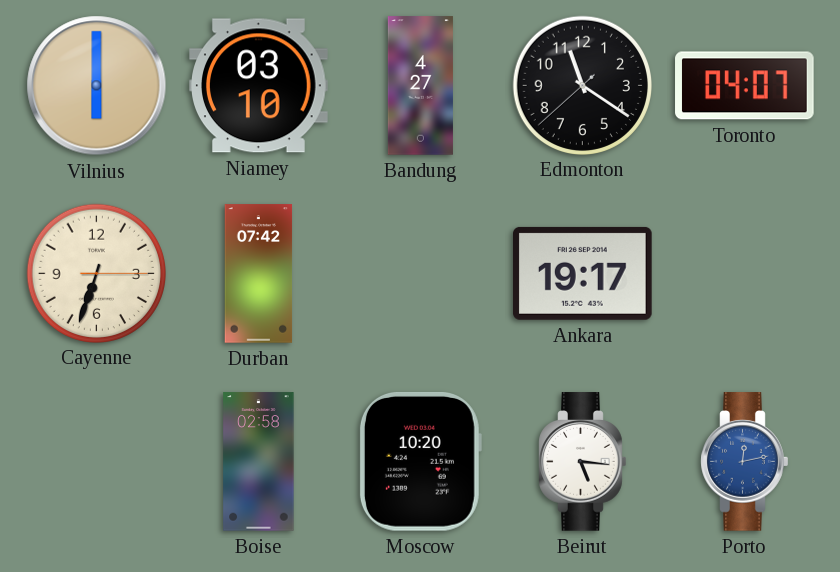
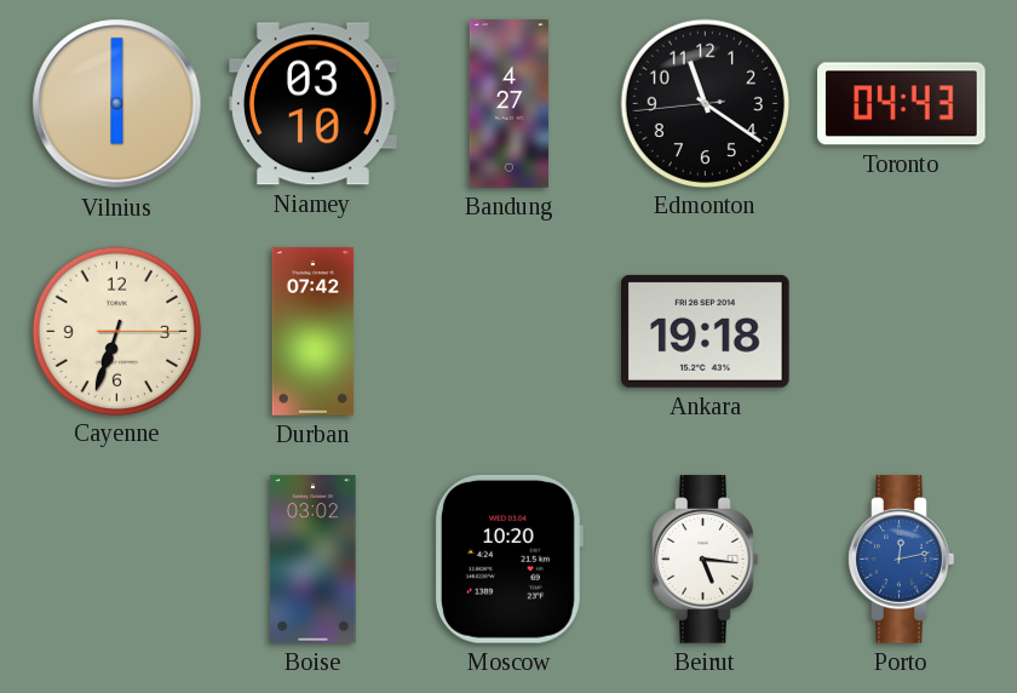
Edmonton: 11:20:38 -> 11:20:44
Toronto: 04:07 -> 04:43
Ankara: 19:17 -> 19:18
Boise: 02:58 -> 03:02
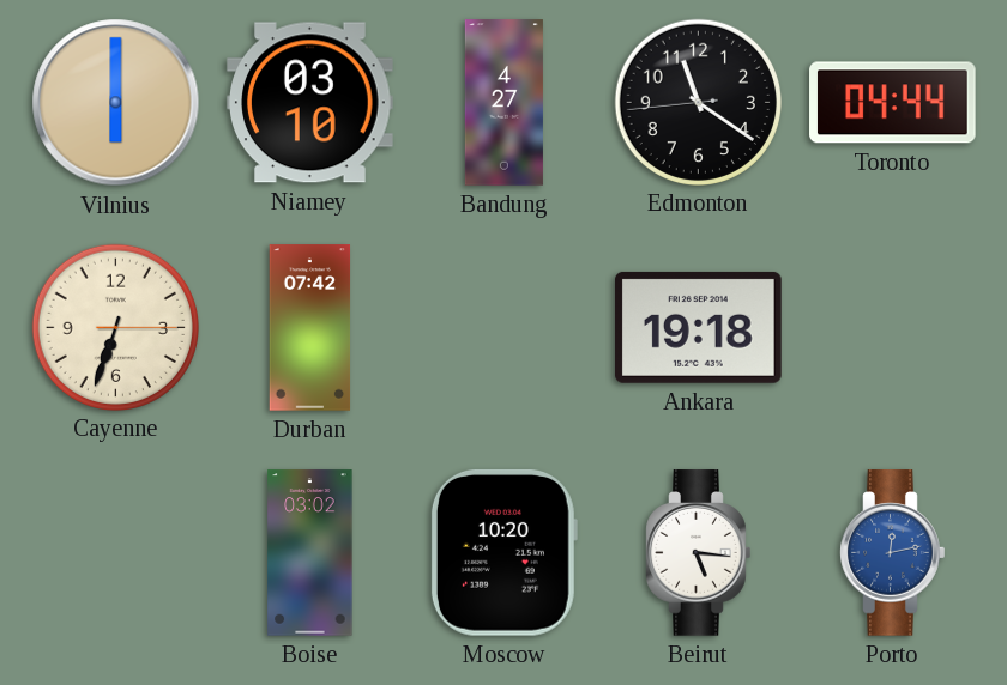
Toronto: 04:43 -> 04:44
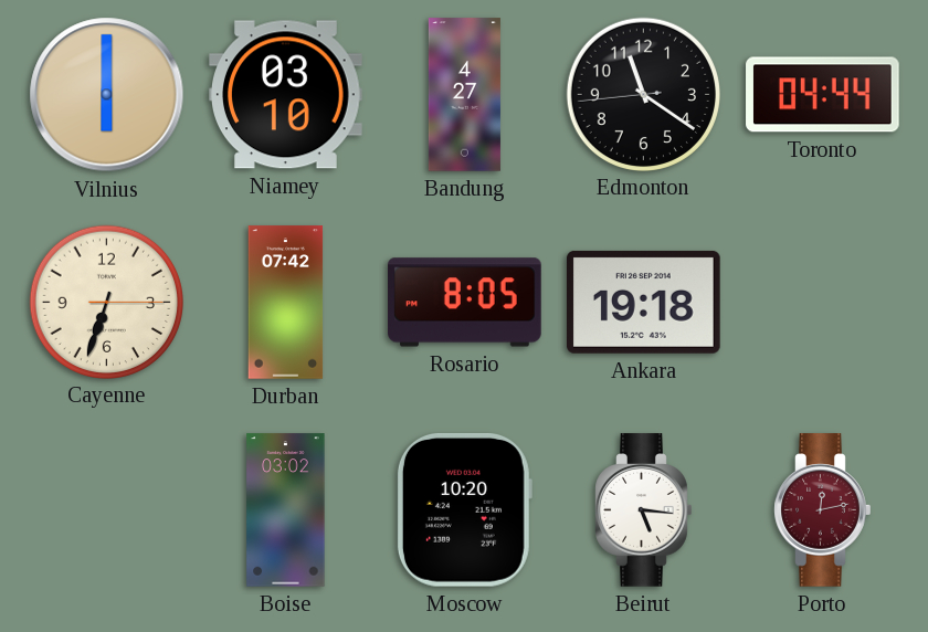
Rosario: none -> 8:05
Porto dial: blue -> burgundy
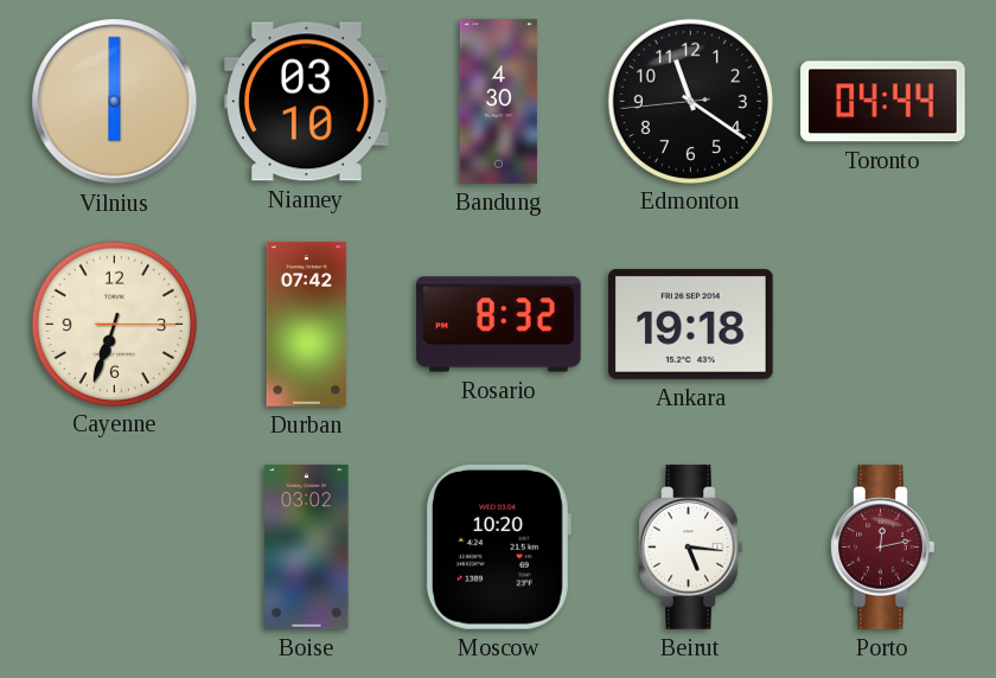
Bandung: 4:27 -> 4:30
Rosario: 8:05 -> 8:32
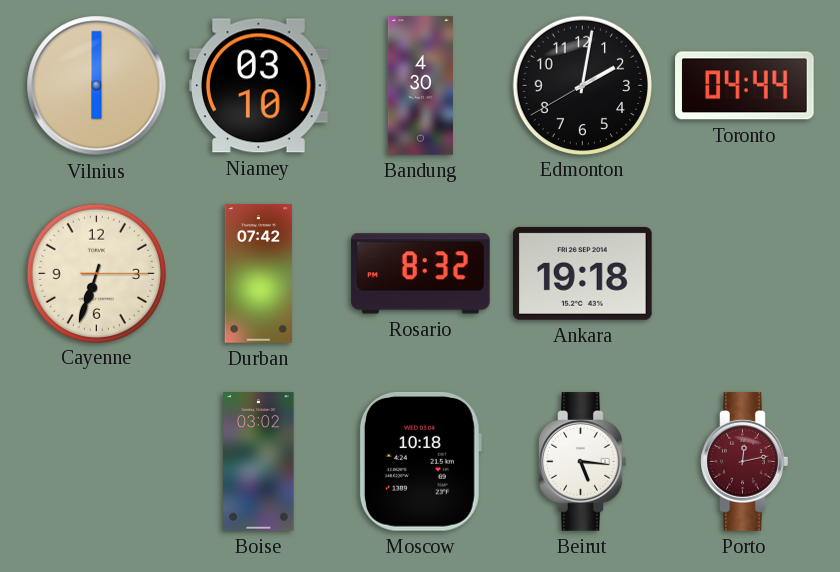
Edmonton: 11:20 -> 2:01
Moscow: 10:20 -> 10:18
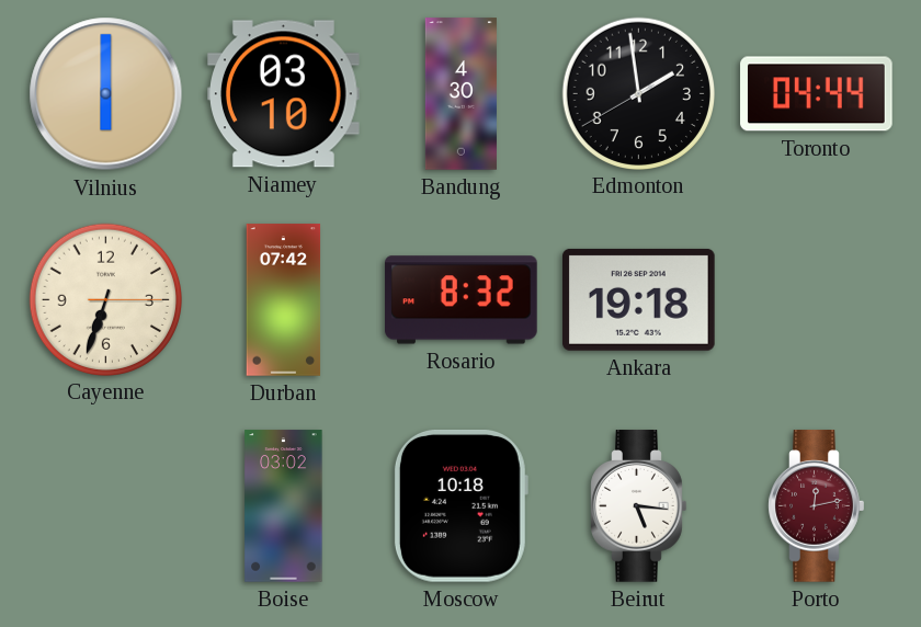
Edmonton: 2:01 -> 1:58
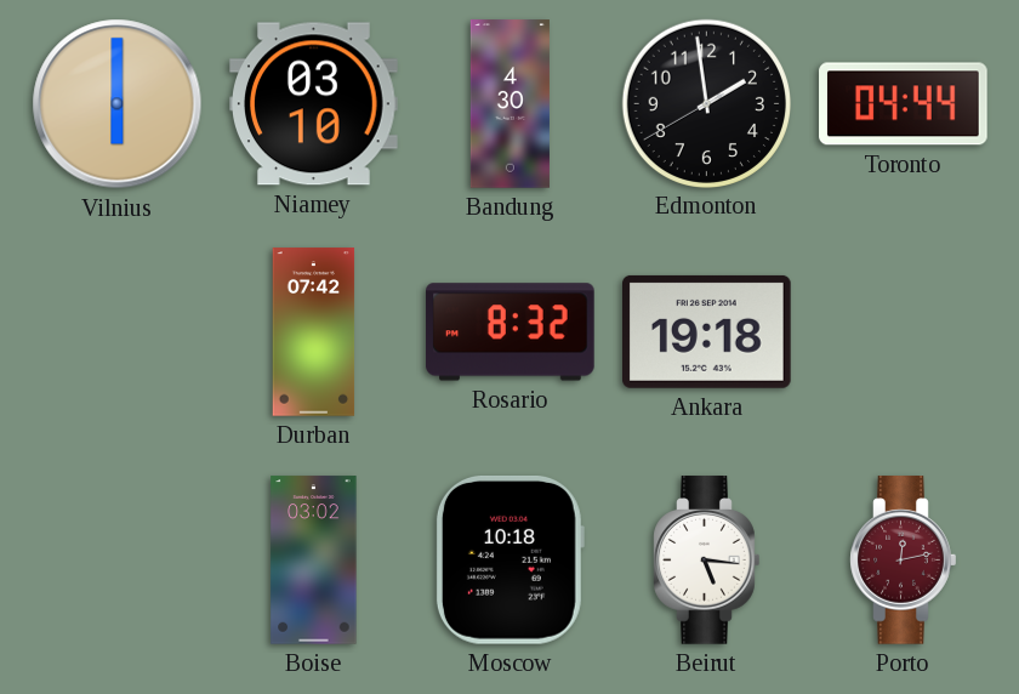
Cayenne: 6:33 -> none
